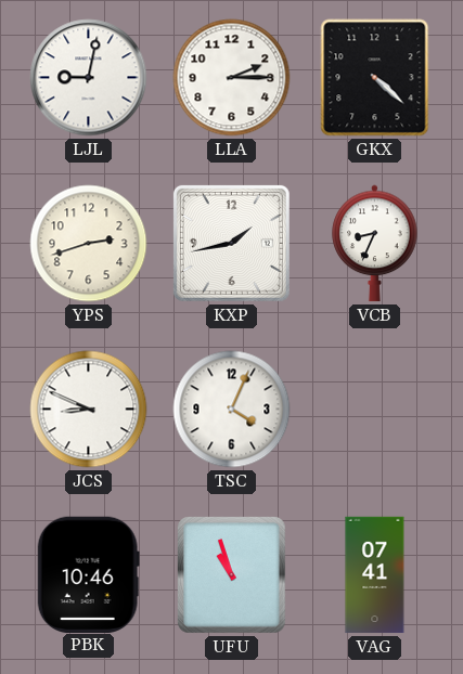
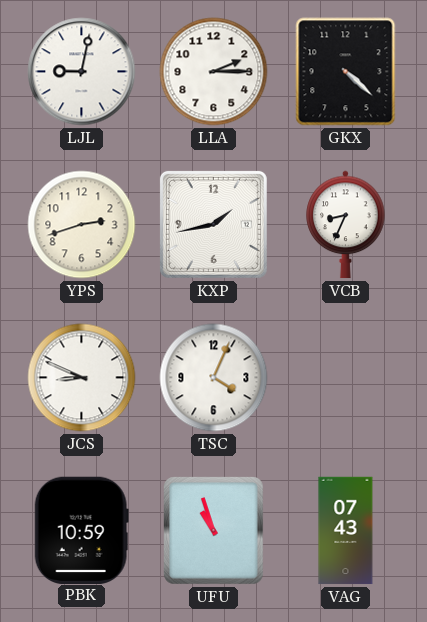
PBK: 10:46 -> 10:59
VAG: 07:41 -> 07:43
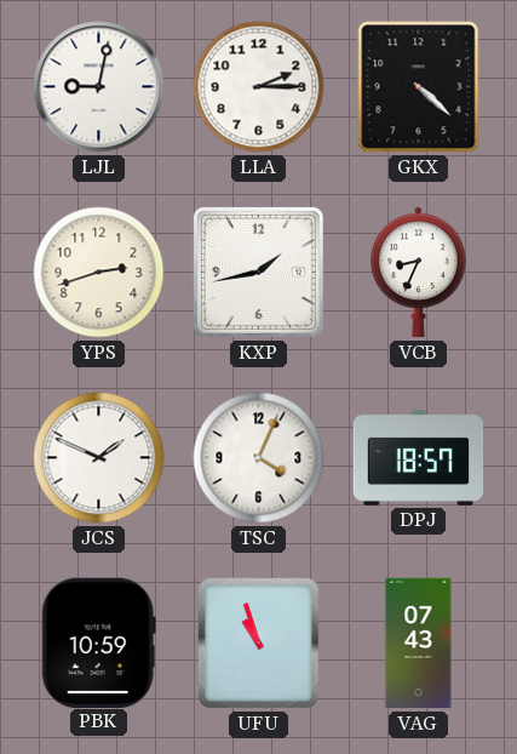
JCS: 8:49 -> 1:49
DPJ: none -> 18:57
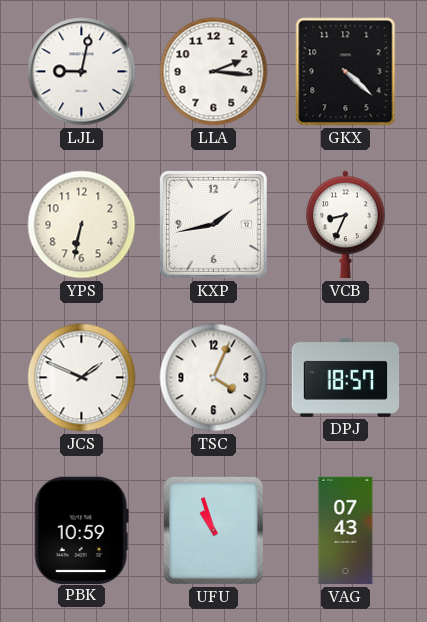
LLA: 2:15 -> 2:16
YPS: 2:42 -> 6:32
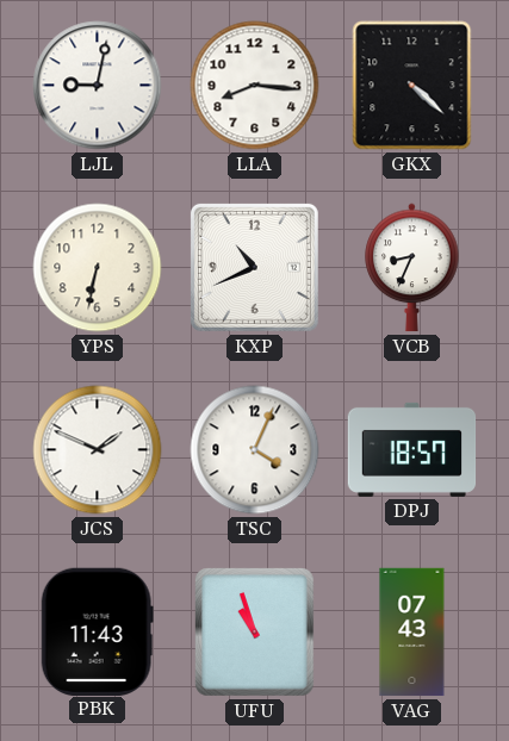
LLA: 2:16 -> 8:16
KXP: 1:43 -> 10:41
PBK: 10:59 -> 11:43
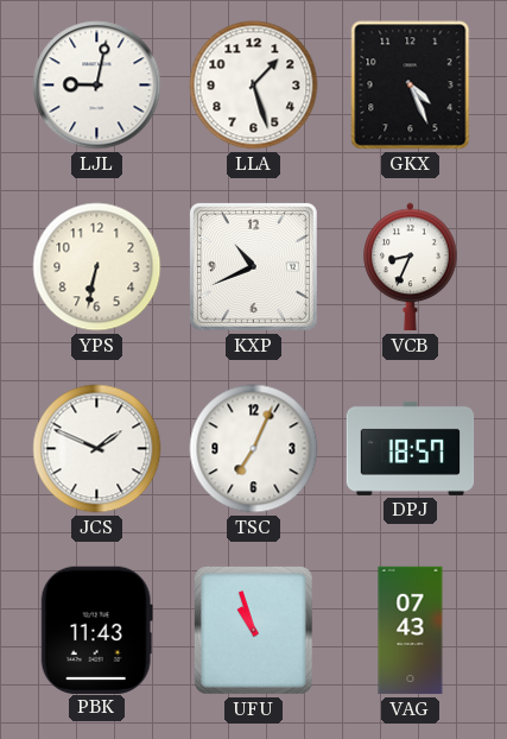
LLA: 8:16 -> 1:27
GKX: 4:22 -> 4:26
TSC: 4:04 -> 7:04
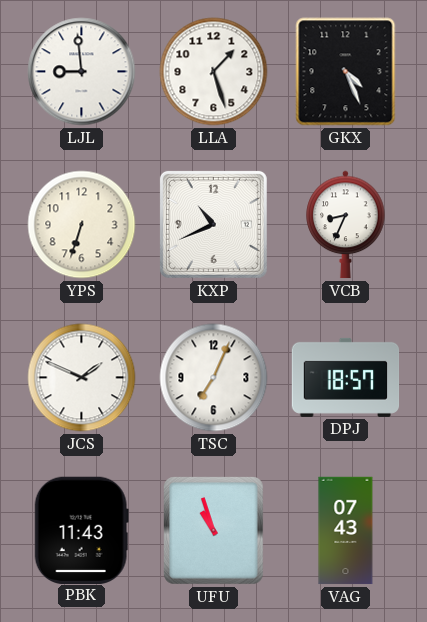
LJL: 9:02 -> 8:59
YPS: 6:32 -> 6:33
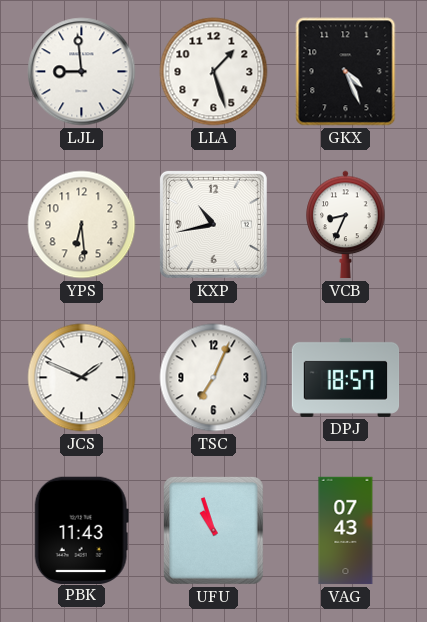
YPS: 6:33 -> 6:29
KXP: 10:41 -> 10:43
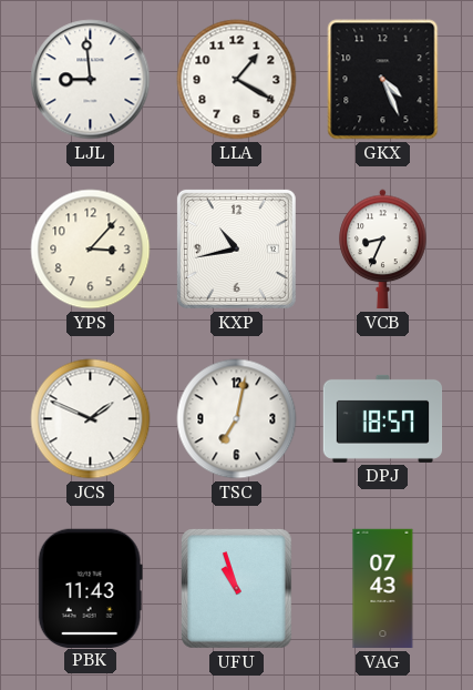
LLA: 1:27 -> 1:20
YPS: 6:29 -> 3:07
TSC: 7:04 -> 7:02
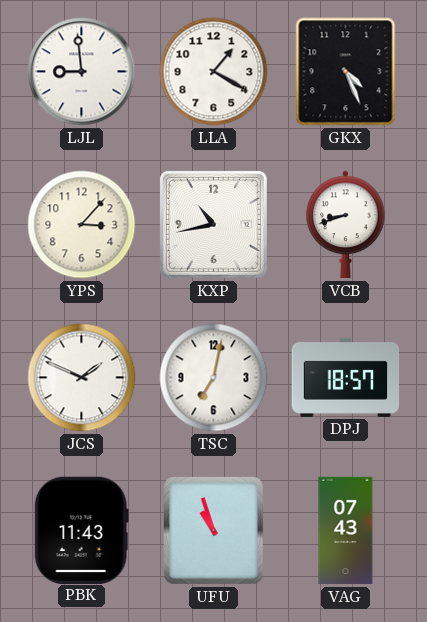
VCB: 8:34 -> 8:42
